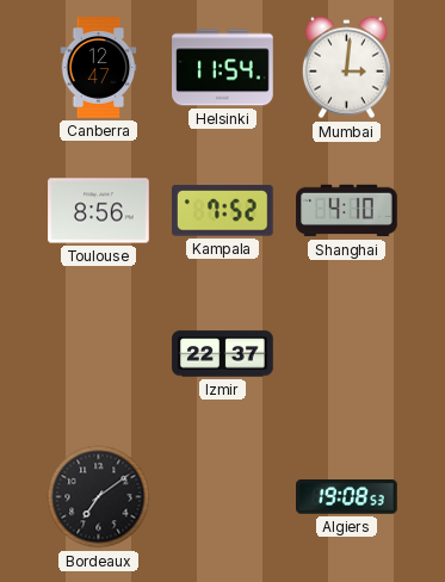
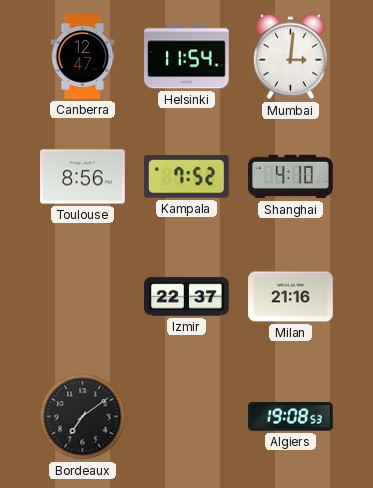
Milan: none -> 21:16
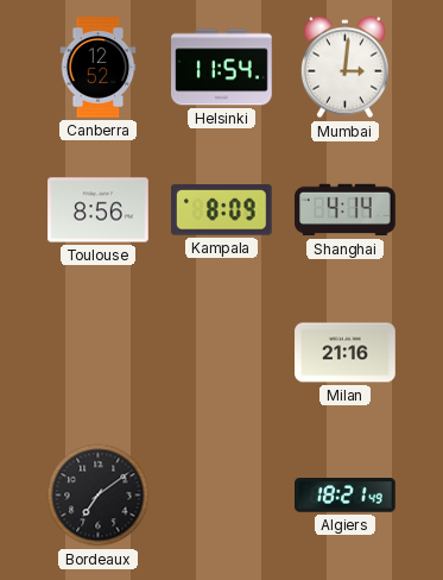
Canberra: 12:47 -> 12:52
Kampala: 7:52 -> 8:09
Shanghai: 4:10 -> 4:14
Izmir: 22:37 -> none
Algiers: 19:08 -> 18:21
